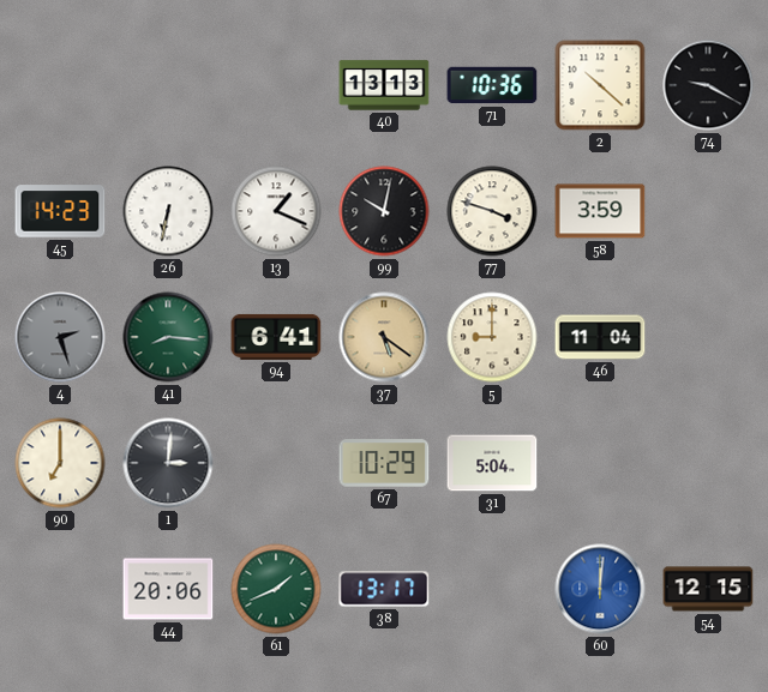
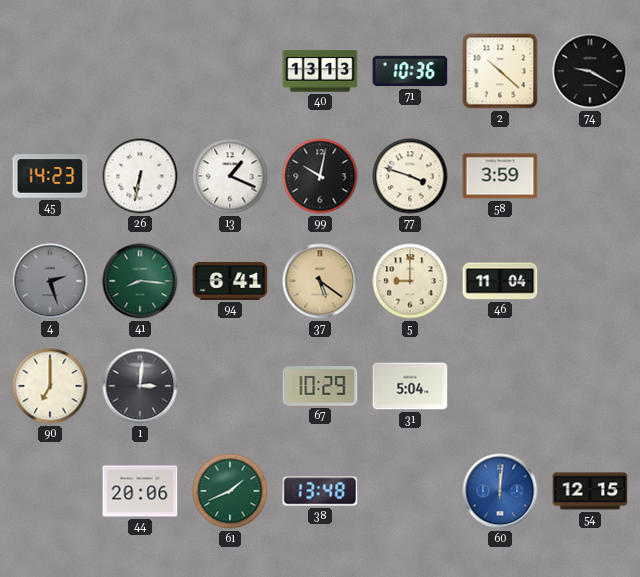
38: 13:17 -> 13:48
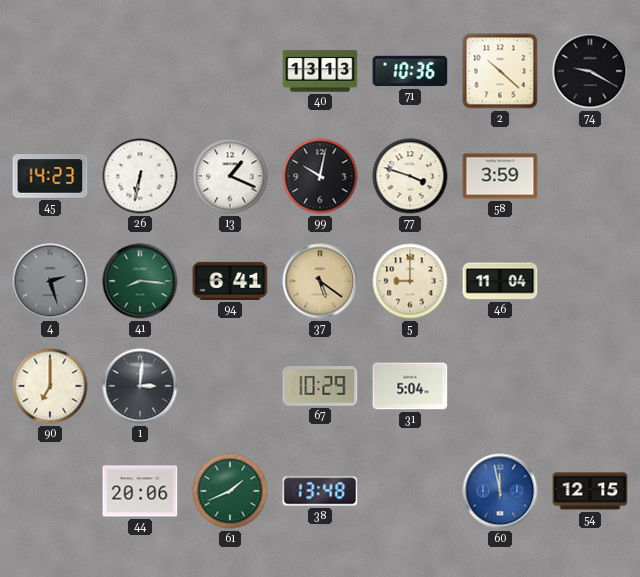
60: 12:01 -> 11:58
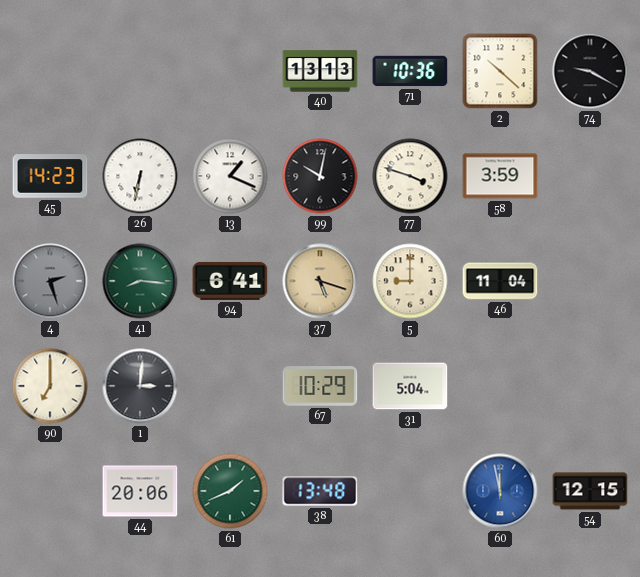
37: 5:21 -> 5:18
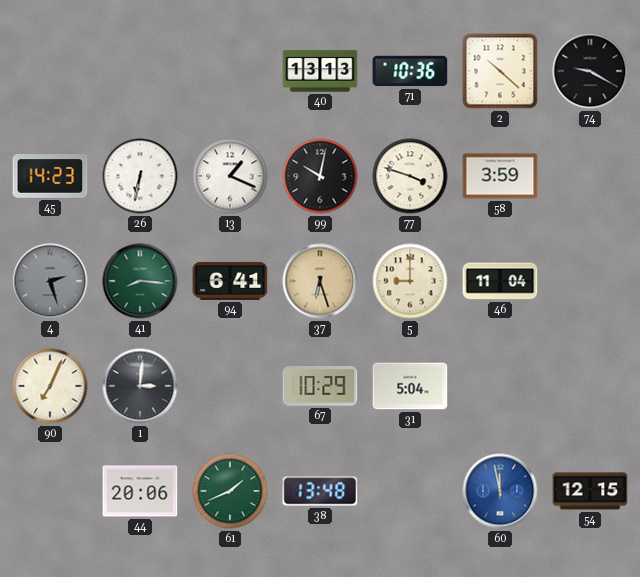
37: 5:18 -> 6:27
90: 7:00 -> 7:04
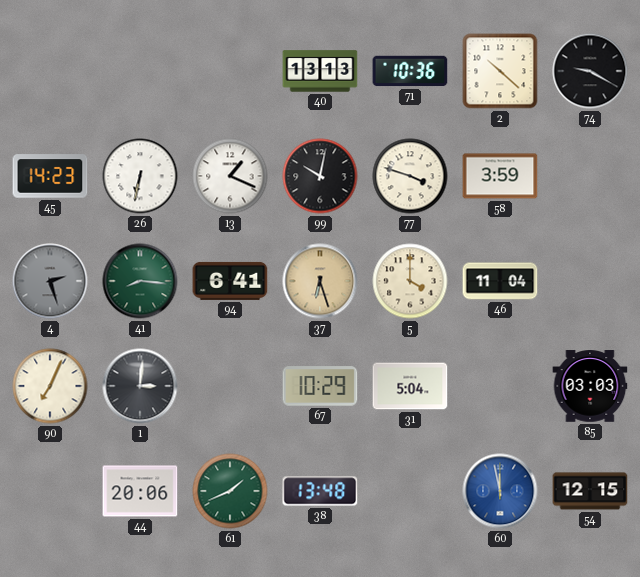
5: 9:00 -> 4:00
85: none -> 03:03
